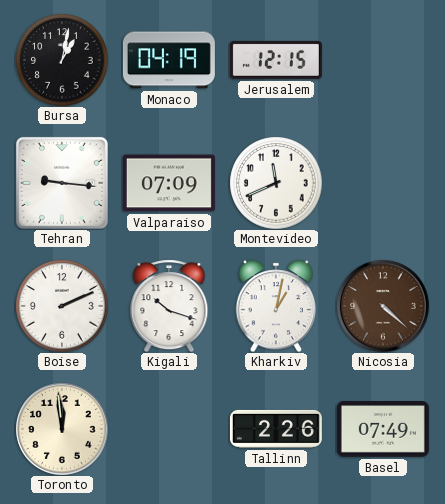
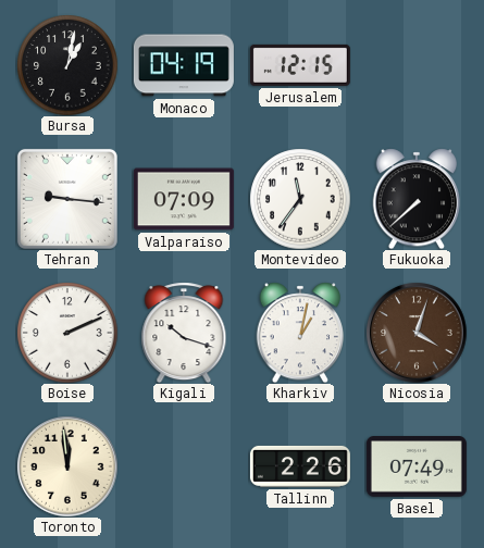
Montevideo: 11:41 -> 11:36
Fukuoka: none -> 7:38
Nicosia: 4:22 -> 4:03
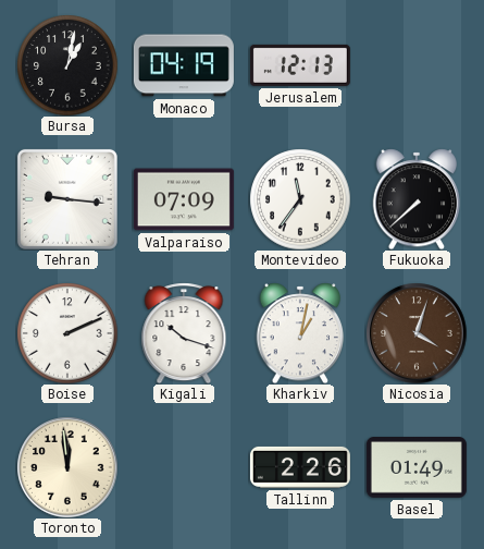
Jerusalem: 12:15 -> 12:13
Basel: 07:49 -> 01:49
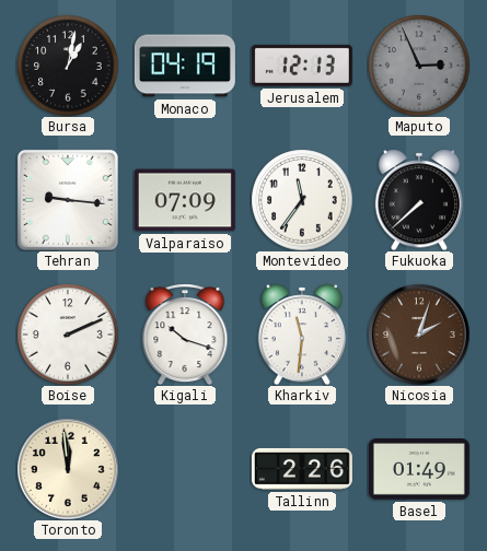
Maputo: none -> 2:56
Kharkiv: 1:02 -> 11:31
Nicosia: 4:03 -> 2:03
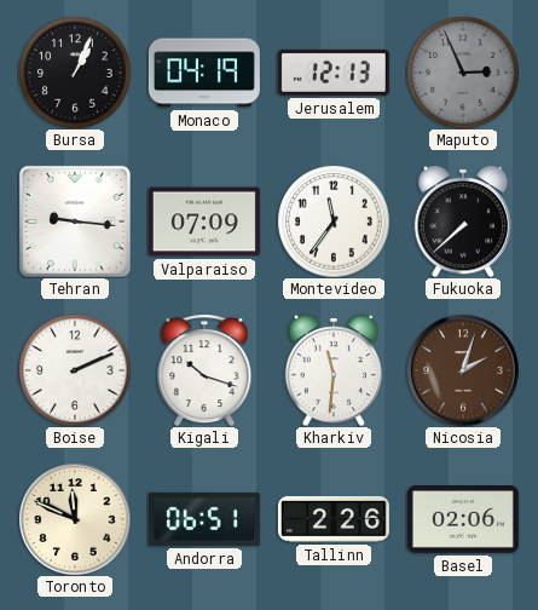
Bursa: 1:02 -> 1:04
Toronto: 11:59 -> 11:49
Andorra: none -> 06:51
Basel: 01:49 -> 02:06
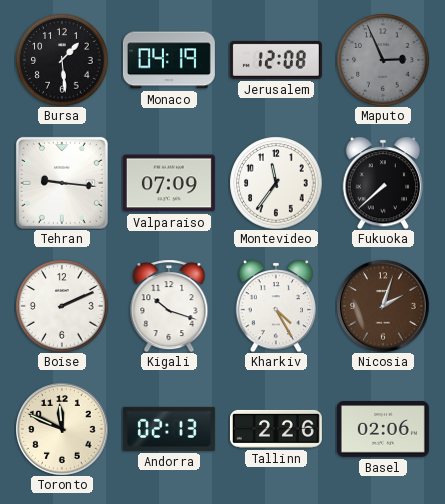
Bursa: 1:04 -> 1:29
Jerusalem: 12:13 -> 12:08
Kharkiv: 11:31 -> 4:25
Andorra: 06:51 -> 02:13
